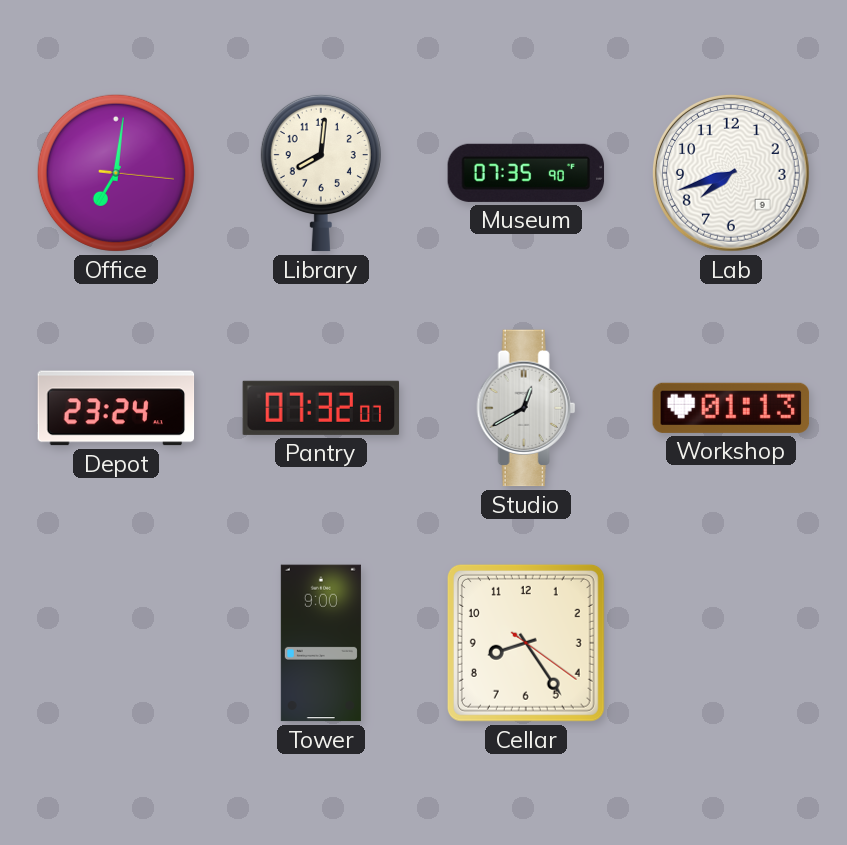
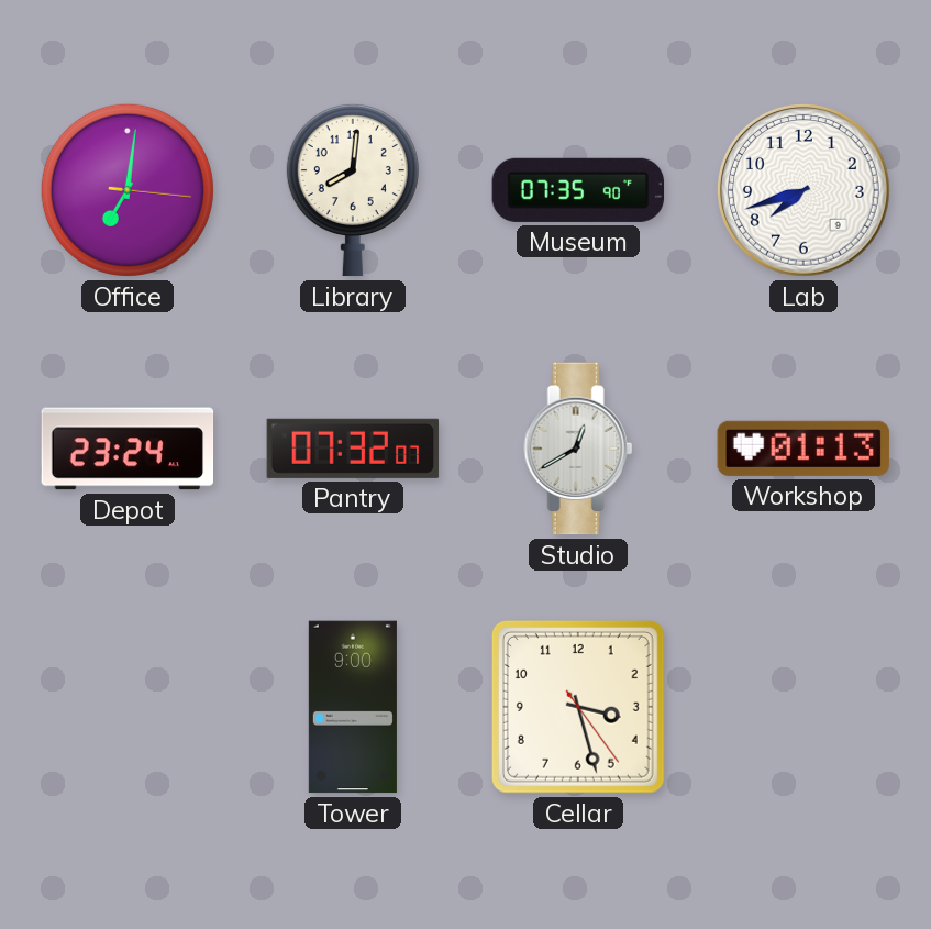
Cellar: 8:24 -> 3:27
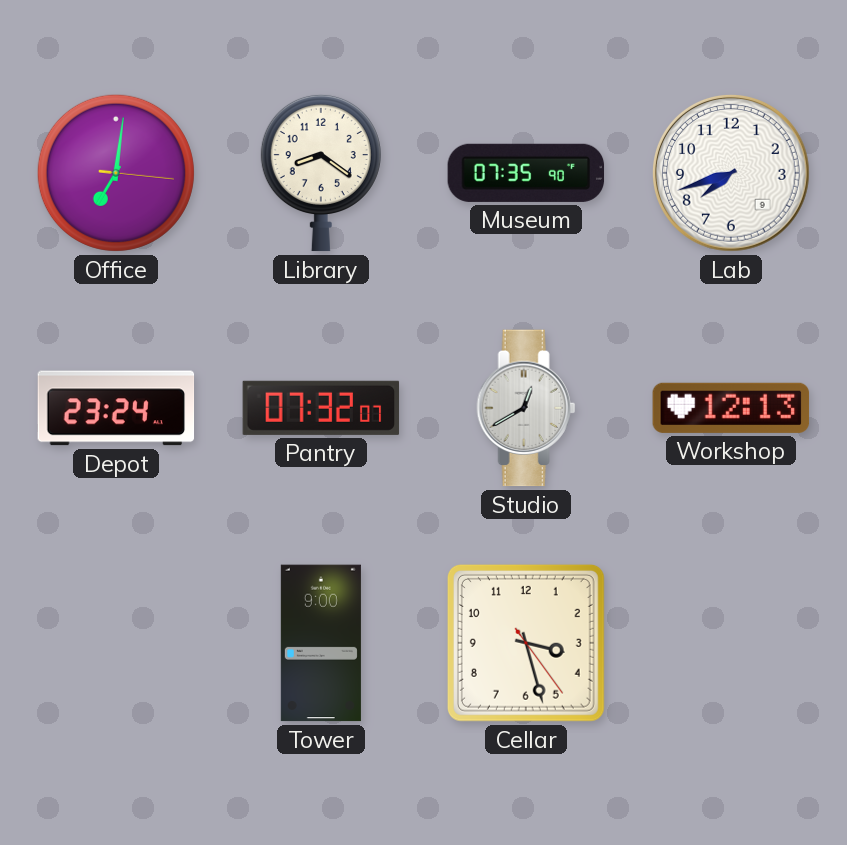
Library: 8:01 -> 8:21
Workshop: 01:13 -> 12:13
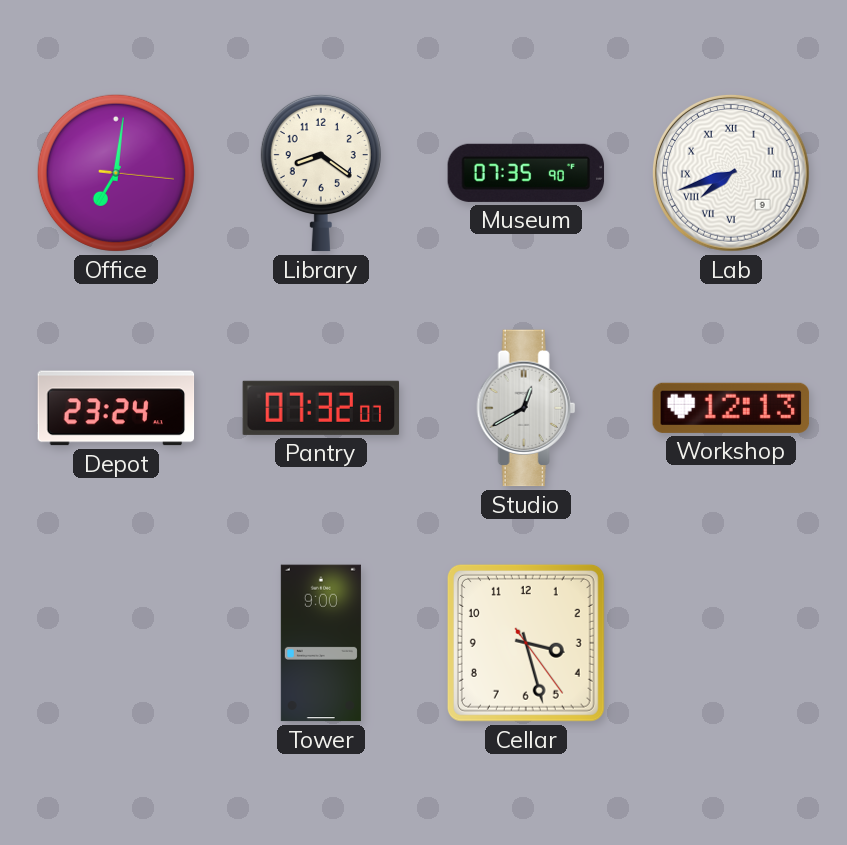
Lab numerals: Arabic -> Roman
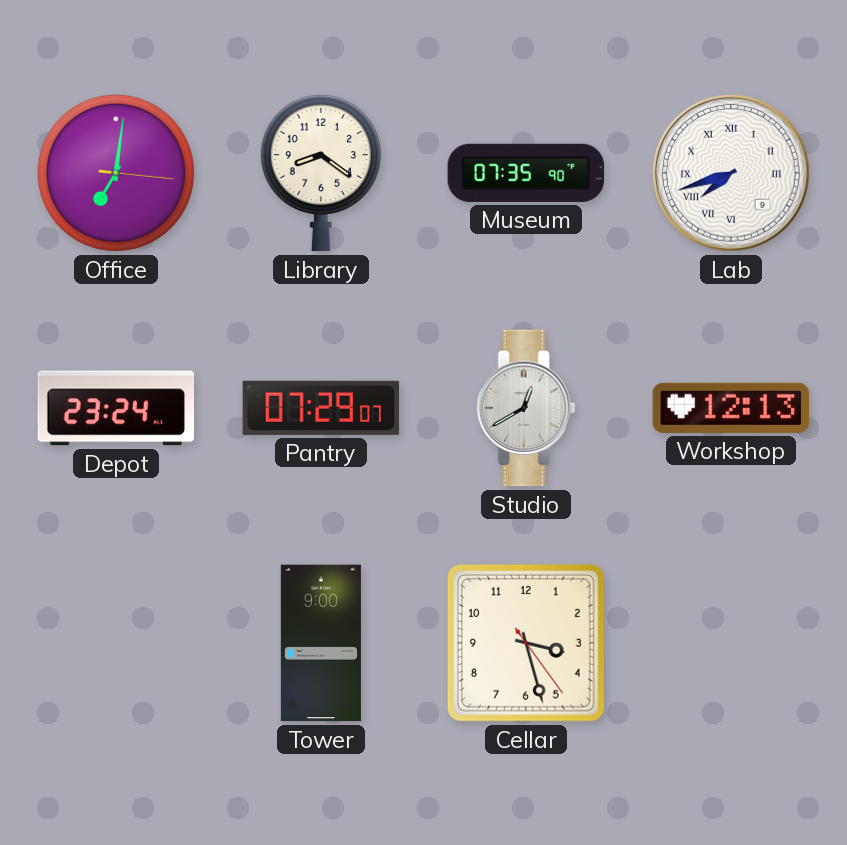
Pantry: 07:32 -> 07:29
